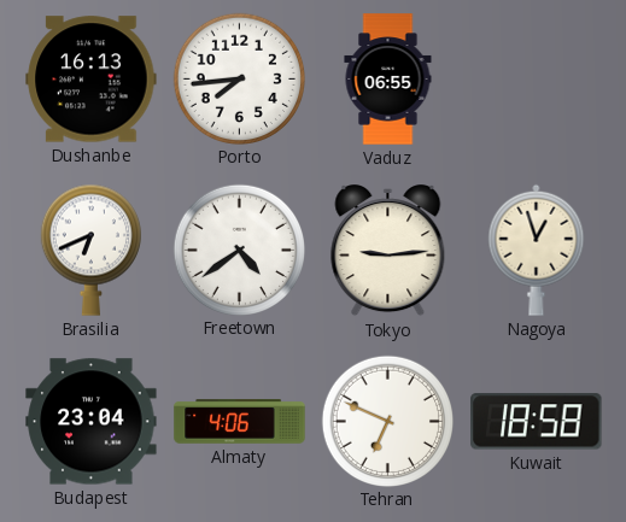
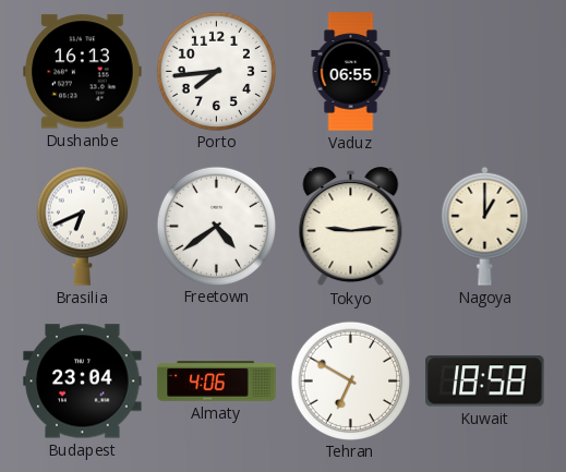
Nagoya: 12:57 -> 1:00
Tehran: 6:49 -> 6:50
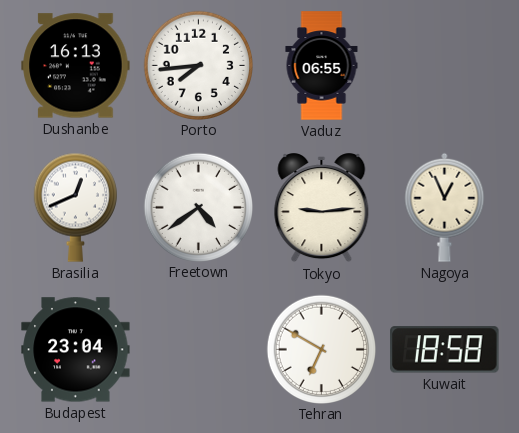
Brasilia: 6:41 -> 12:41
Nagoya: 1:00 -> 12:56
Almaty: 4:06 -> none
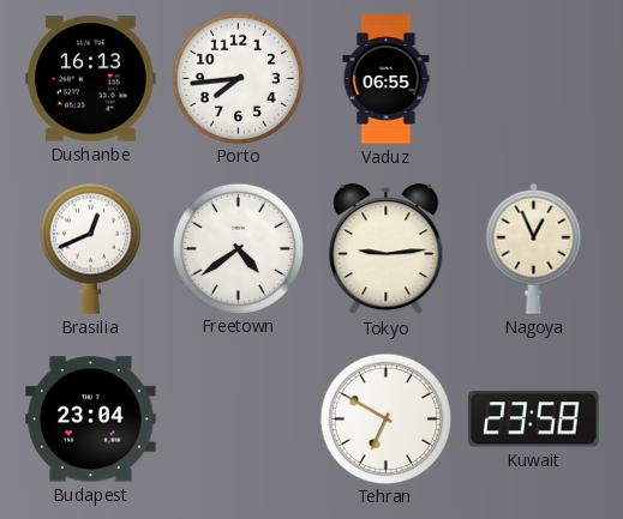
Kuwait: 18:58 -> 23:58
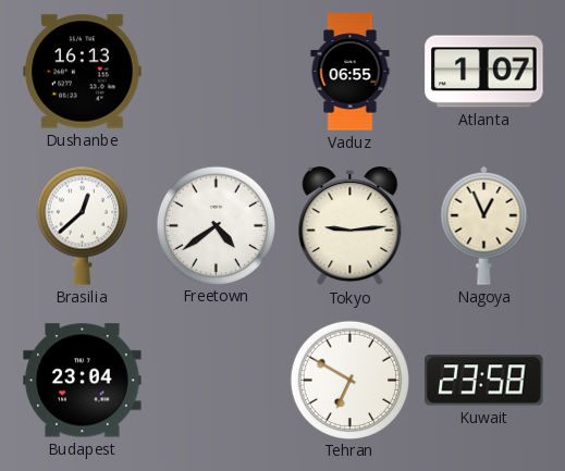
Porto: 7:44 -> none
Atlanta: none -> 1:07
Brasilia: 12:41 -> 12:38
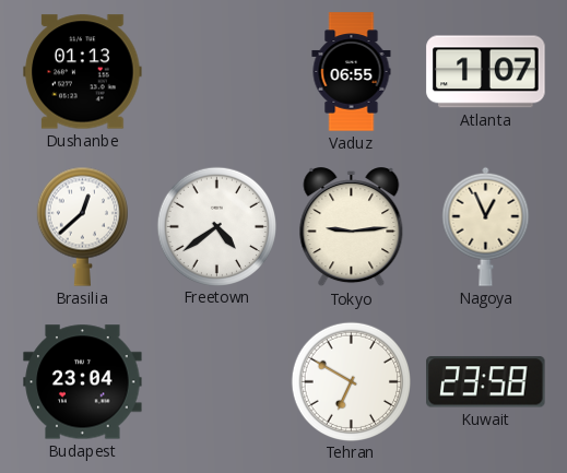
Dushanbe: 16:13 -> 01:13
